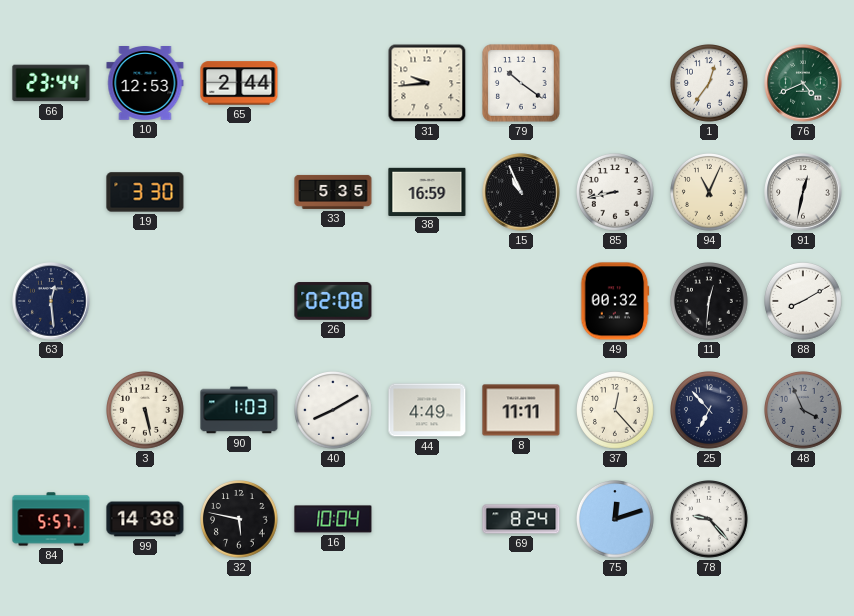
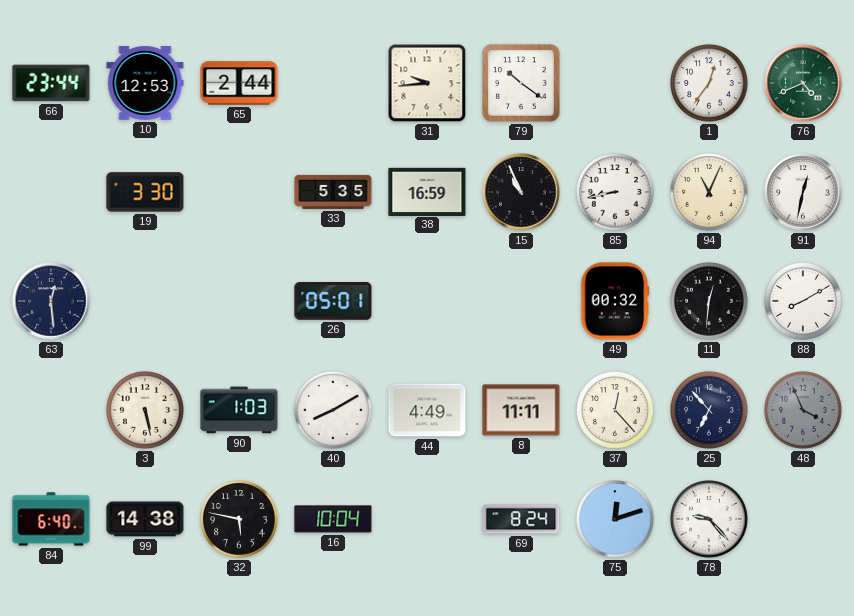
26: 02:08 -> 05:01
84: 5:57 -> 6:40
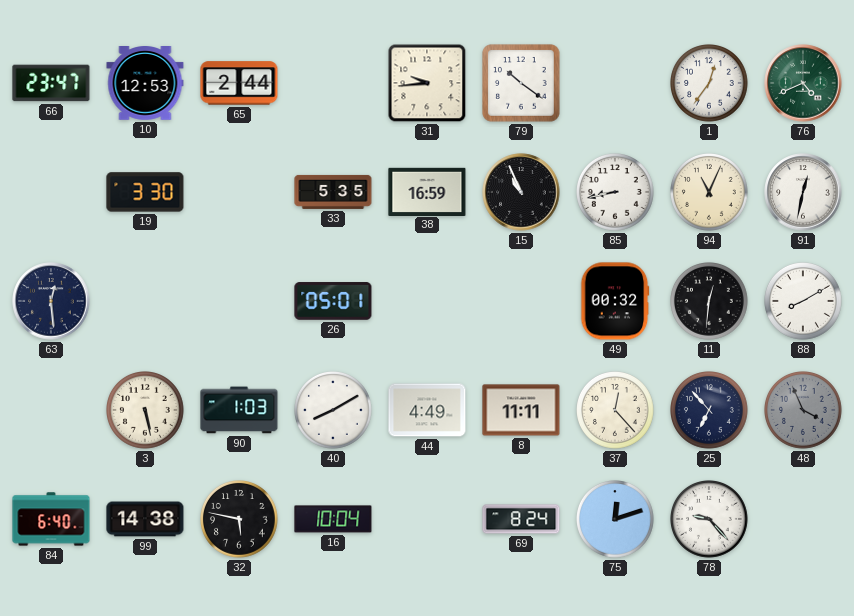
66: 23:44 -> 23:47
